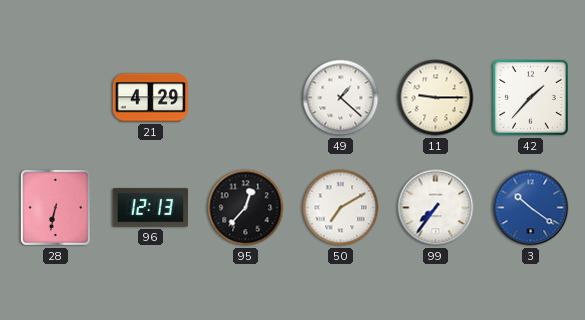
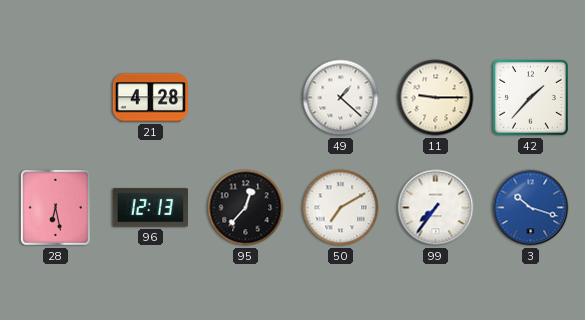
21: 4:29 -> 4:28
28: 6:32 -> 6:28
3: 10:21 -> 10:18
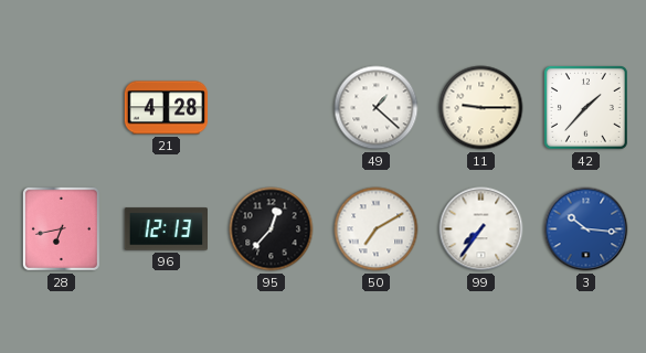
28: 6:28 -> 6:43
3: 10:18 -> 10:16
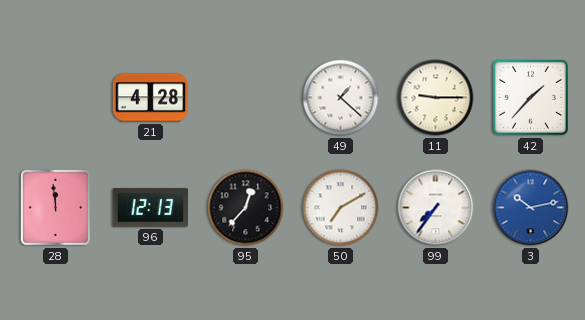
28: 6:43 -> 11:59
3: 10:16 -> 10:13
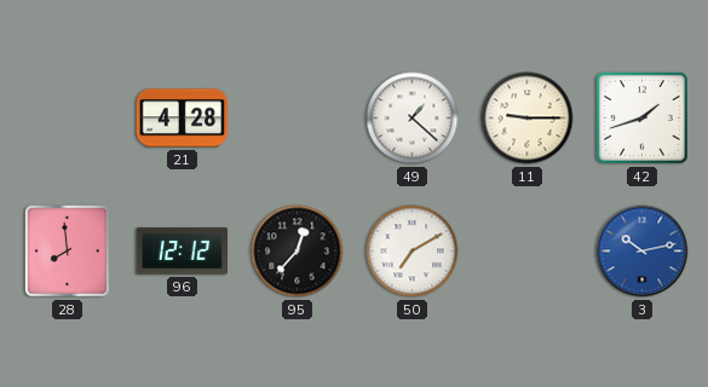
42: 1:37 -> 1:42
28: 11:59 -> 7:59
96: 12:13 -> 12:12
99: 7:36 -> none
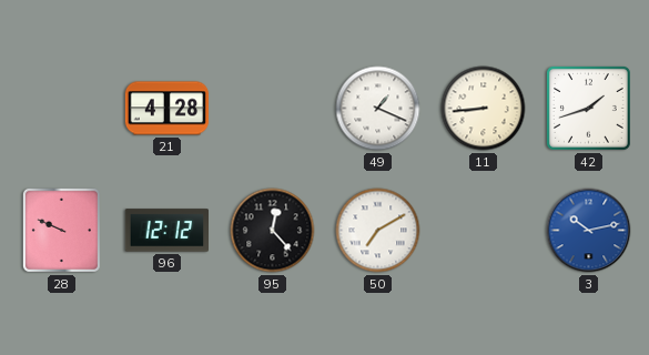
49: 1:22 -> 1:19
11: 9:15 -> 8:44
28: 7:59 -> 9:49
95: 12:37 -> 12:23
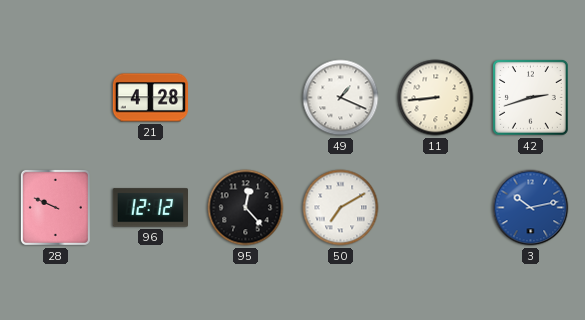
42: 1:42 -> 2:42
